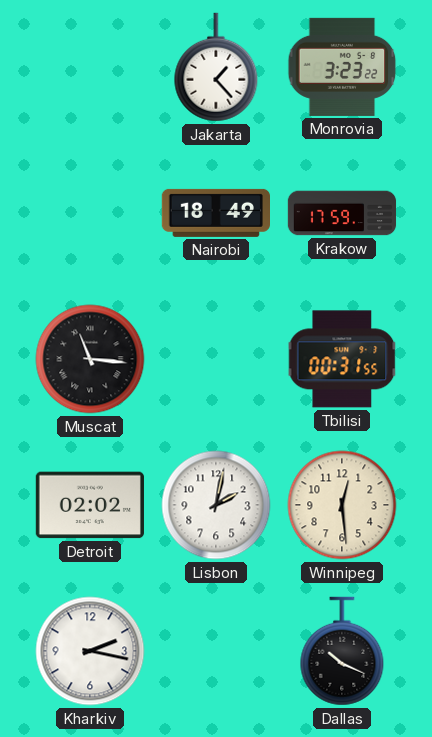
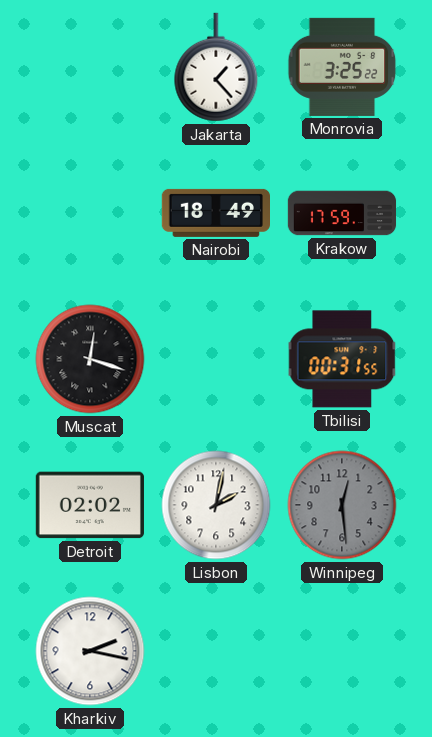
Monrovia: 3:23 -> 3:25
Muscat: 11:16 -> 12:18
Winnipeg dial: cream -> grey
Dallas: 10:19 -> none
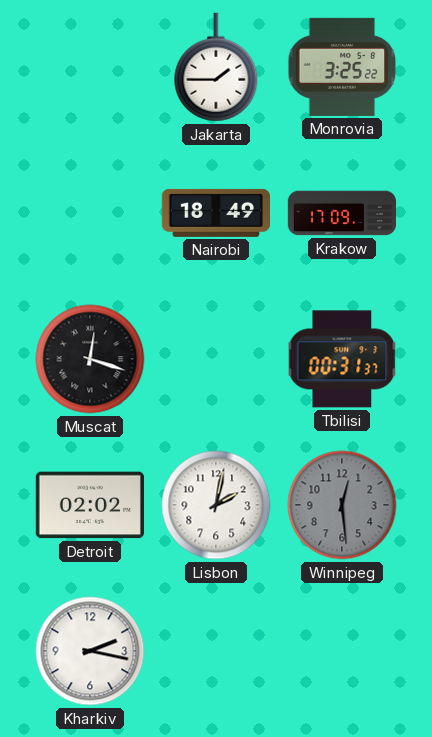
Jakarta: 1:23 -> 1:45
Krakow: 17:59 -> 17:09
Tbilisi: 00:31:55 -> 00:31:37
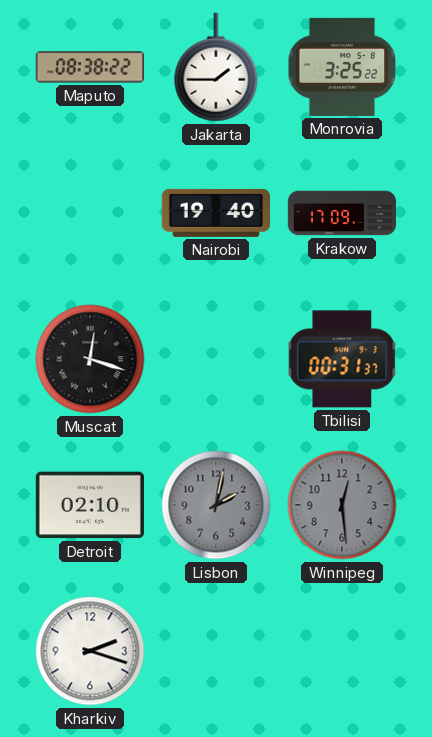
Maputo: none -> 08:38
Nairobi: 18:49 -> 19:40
Detroit: 02:02 -> 02:10
Lisbon dial: white -> grey
Kharkiv: 2:17 -> 2:18
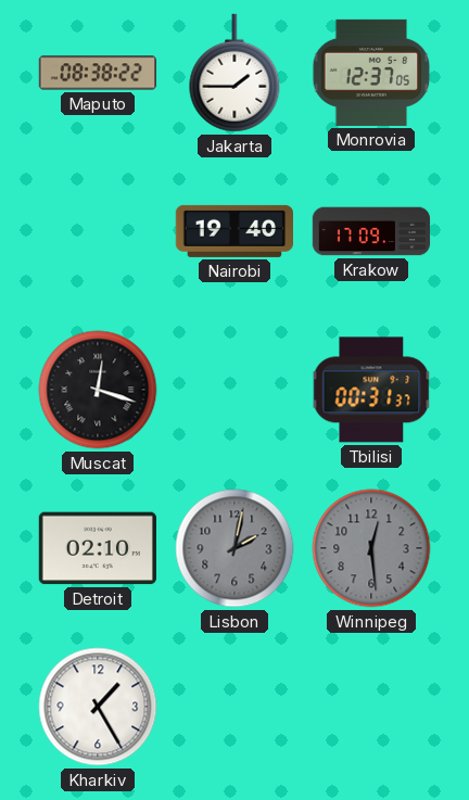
Monrovia: 3:25 -> 12:37
Kharkiv: 2:18 -> 1:25
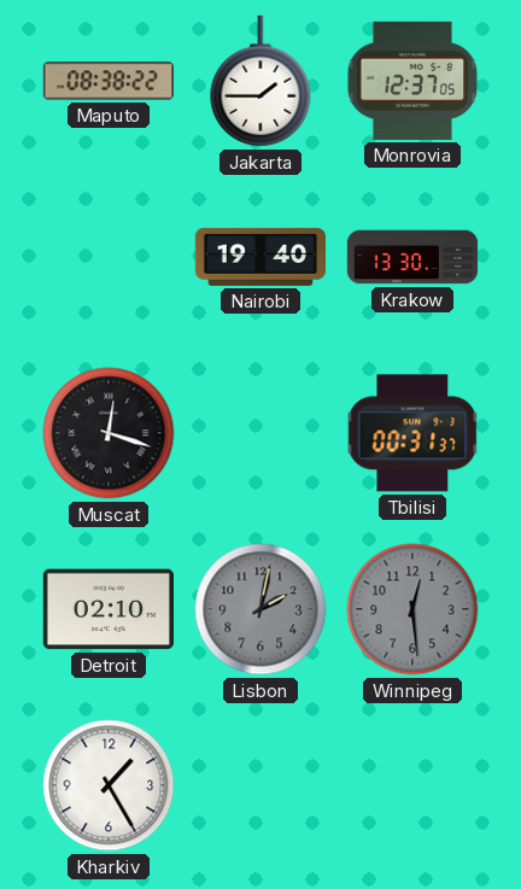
Krakow: 17:09 -> 13:30
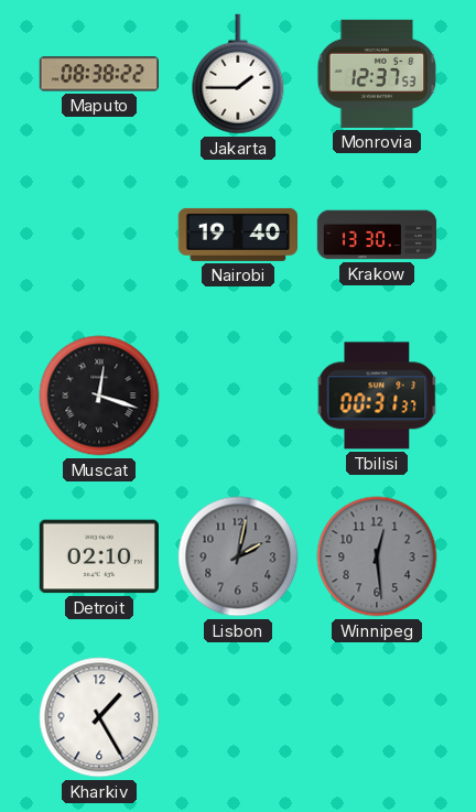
Monrovia: 12:37:05 -> 12:37:53
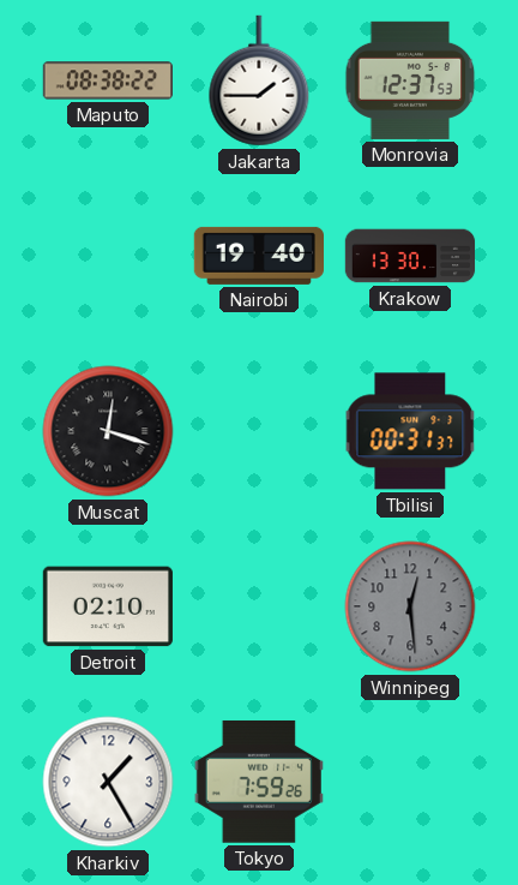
Lisbon: 2:02 -> none
Tokyo: none -> 7:59
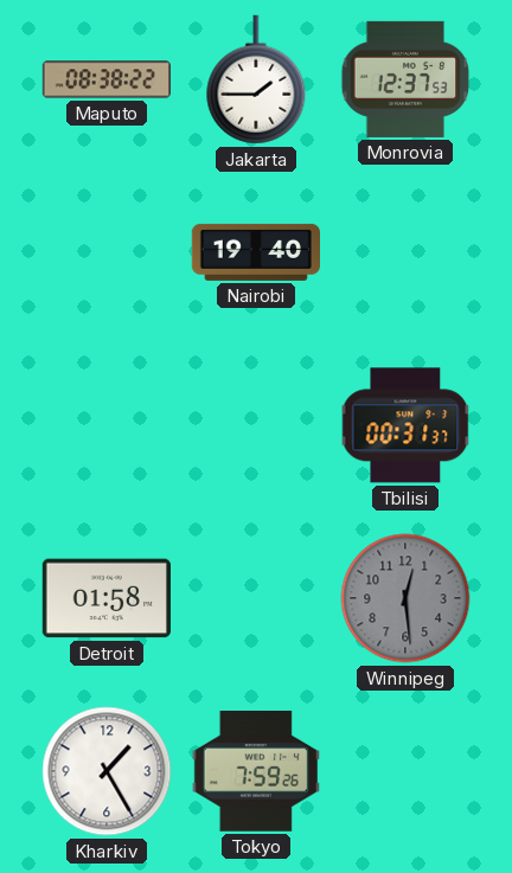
Krakow: 13:30 -> none
Muscat: 12:18 -> none
Detroit: 02:10 -> 01:58
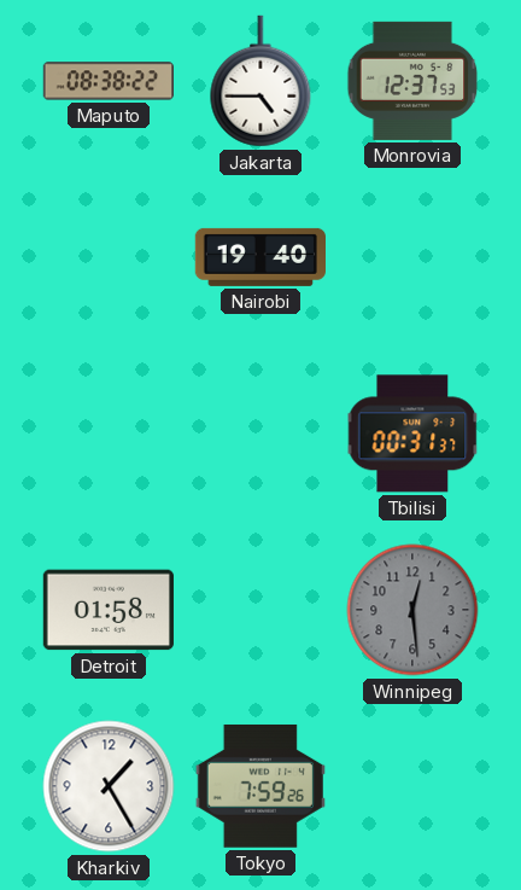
Jakarta: 1:45 -> 4:45
